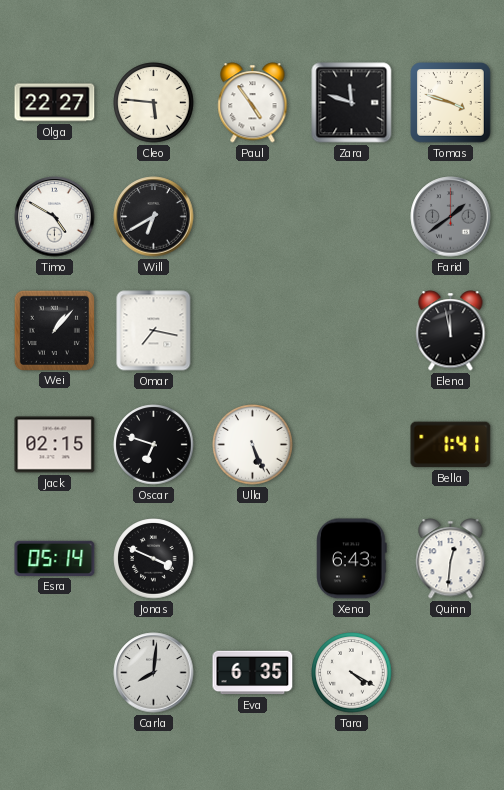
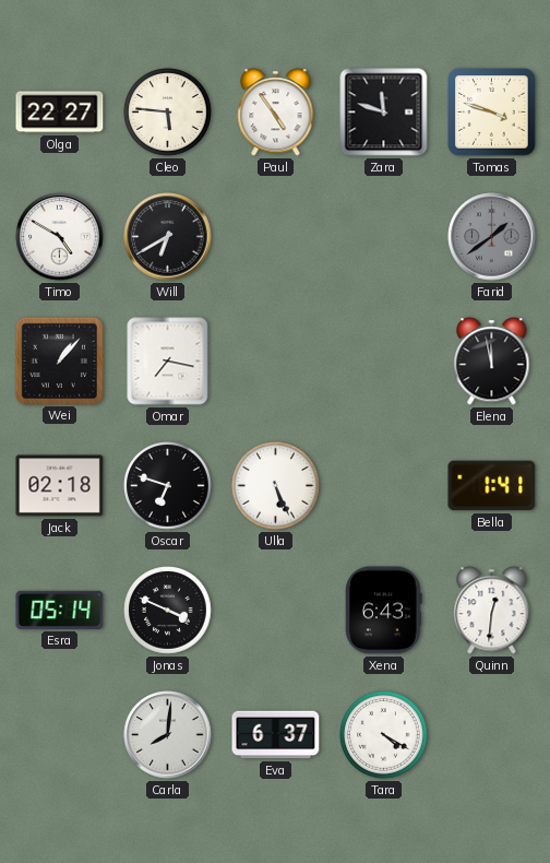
Jack: 02:15 -> 02:18
Eva: 6:35 -> 6:37
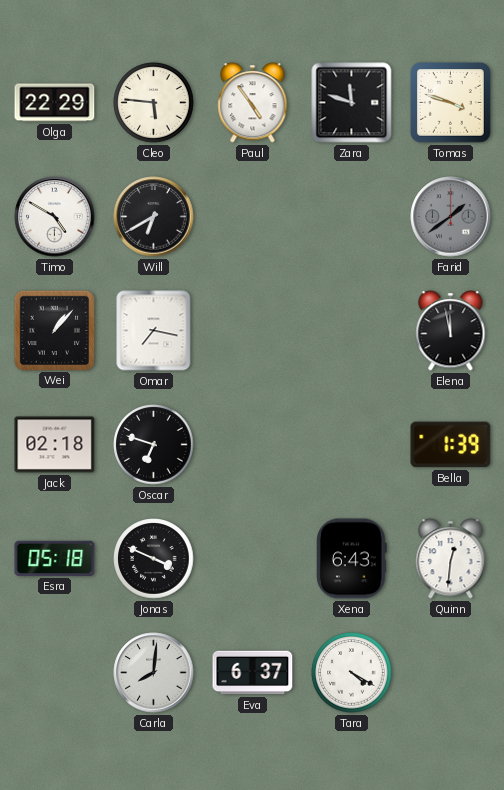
Olga: 22:27 -> 22:29
Ulla: 5:26 -> none
Bella: 1:41 -> 1:39
Esra: 05:14 -> 05:18
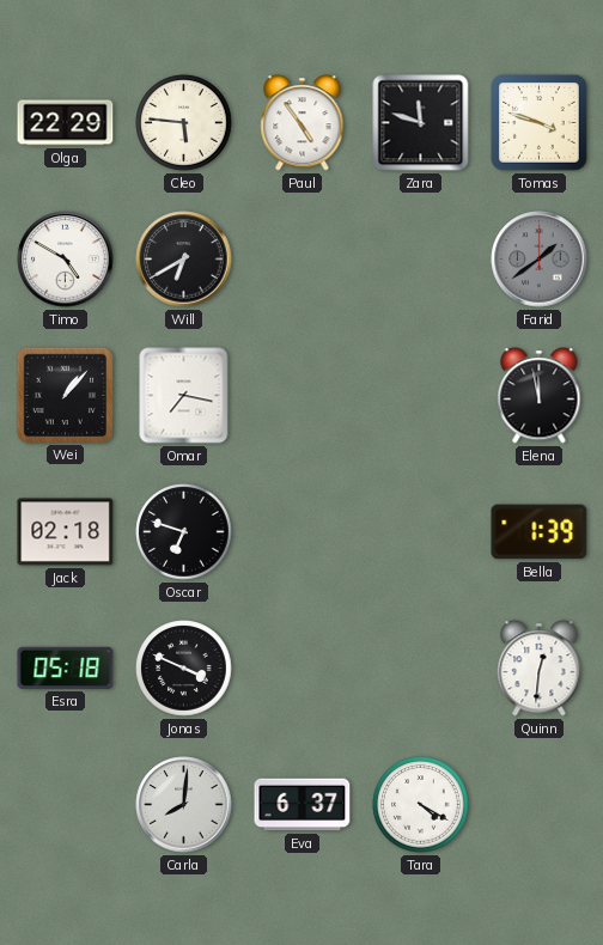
Xena: 6:43 -> none
